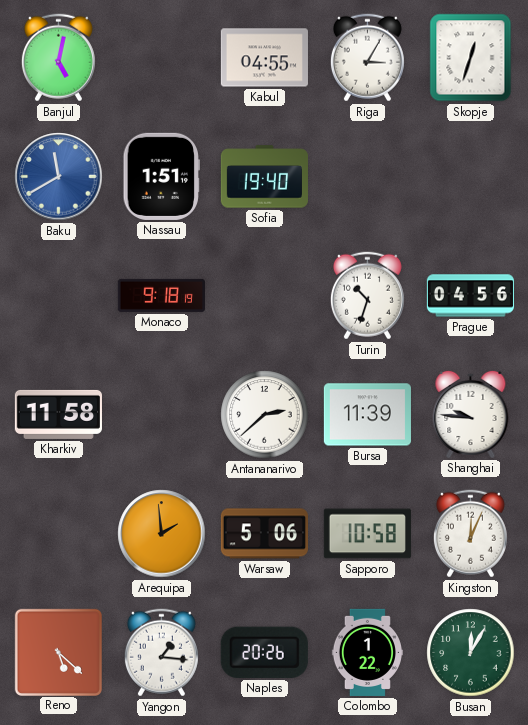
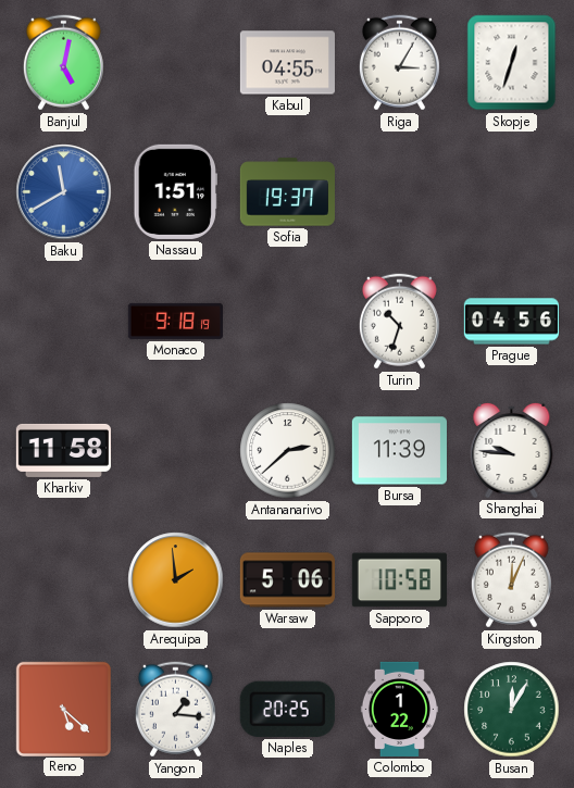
Sofia: 19:40 -> 19:37
Naples: 20:26 -> 20:25
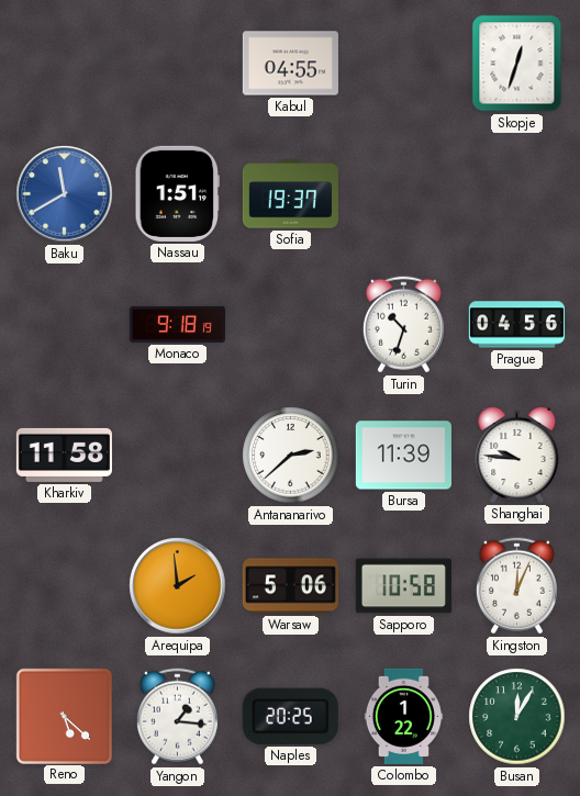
Banjul: 5:02 -> none
Riga: 3:05 -> none
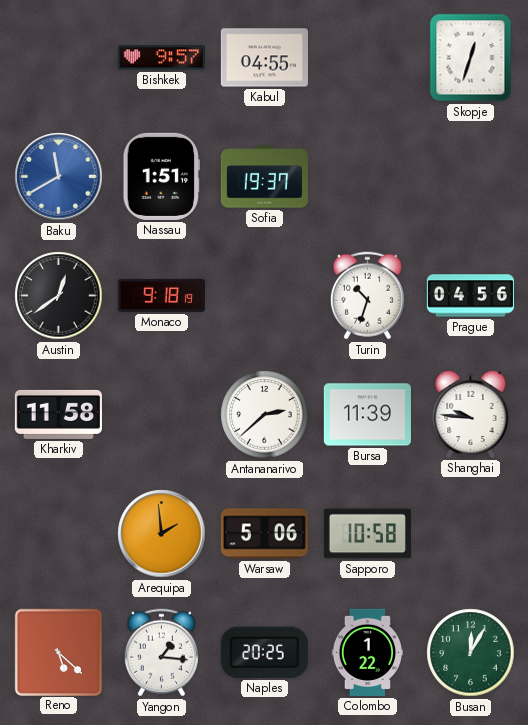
Bishkek: none -> 9:57
Austin: none -> 12:39
Kingston: 12:04 -> none
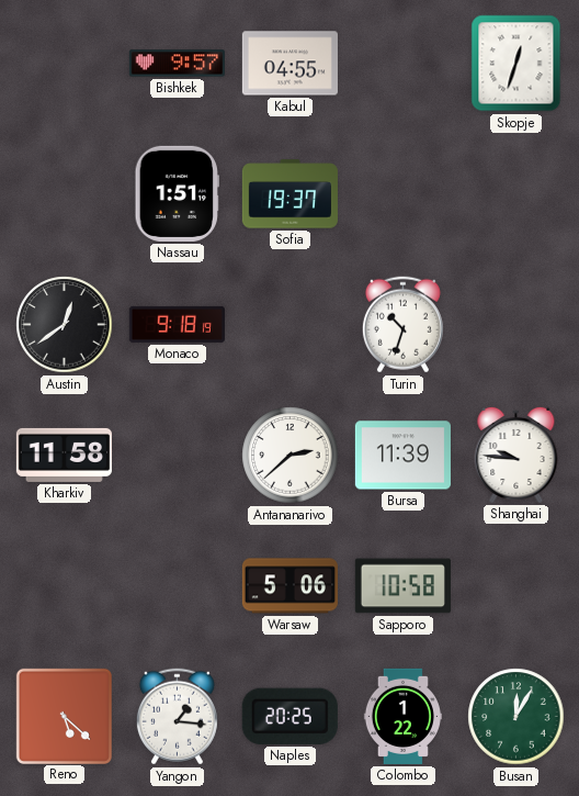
Baku: 11:40 -> none
Prague: 04:56 -> none
Arequipa: 1:59 -> none
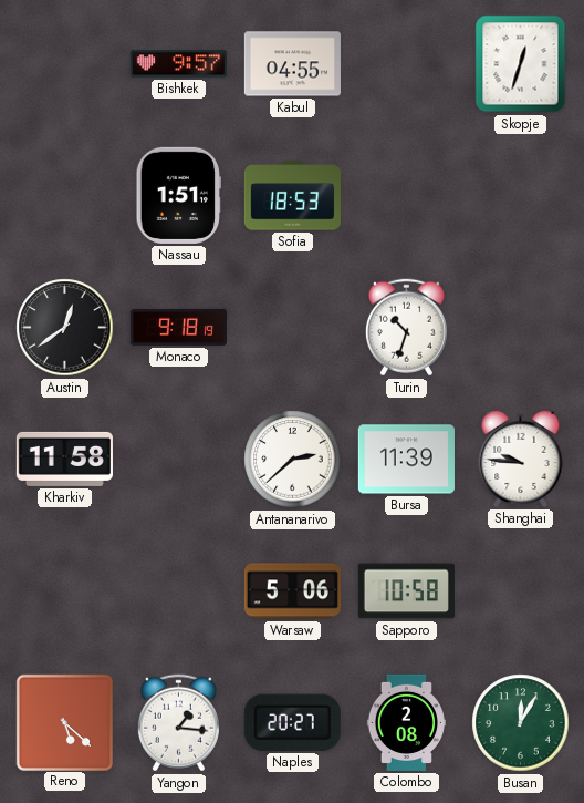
Sofia: 19:37 -> 18:53
Naples: 20:25 -> 20:27
Colombo: 1:22 -> 2:08
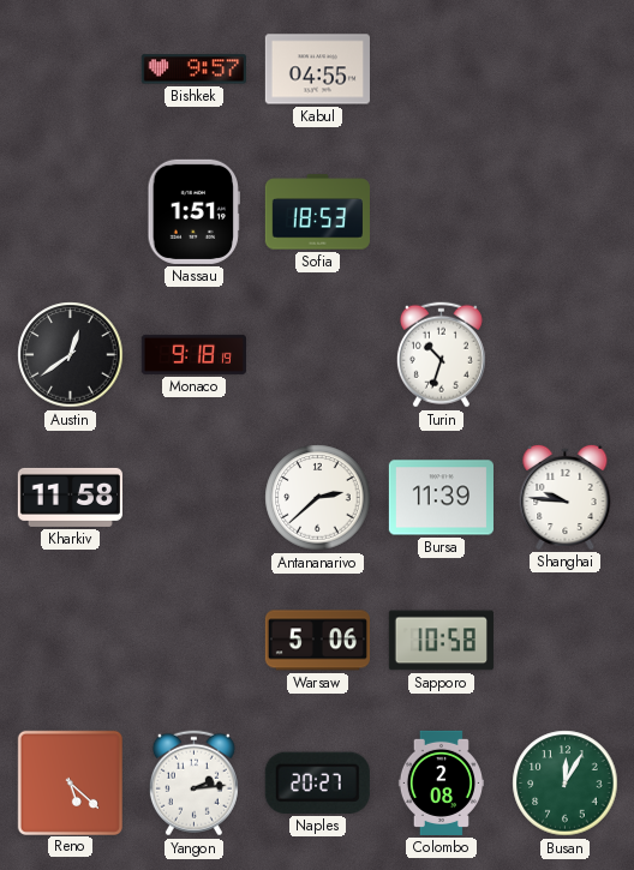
Skopje: 12:33 -> none
Yangon: 1:16 -> 2:14
